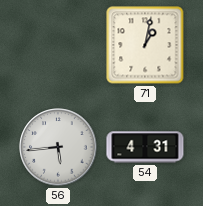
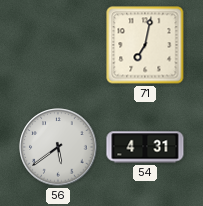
71: 1:02 -> 7:02
56: 5:44 -> 5:39
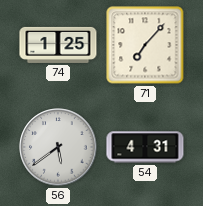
74: none -> 1:25
71: 7:02 -> 7:07
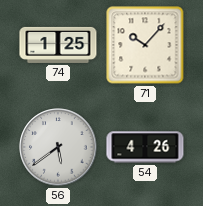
71: 7:07 -> 10:07
54: 4:31 -> 4:26
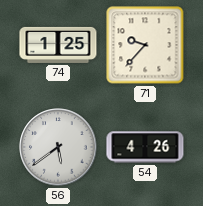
71: 10:07 -> 9:37
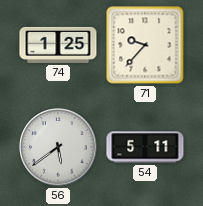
54: 4:26 -> 5:11
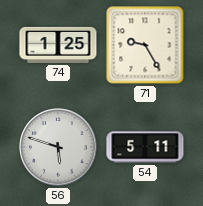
71: 9:37 -> 9:25
56: 5:39 -> 5:48
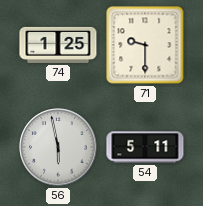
71: 9:25 -> 9:30
56: 5:48 -> 5:58
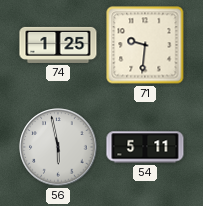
71: 9:30 -> 9:31
